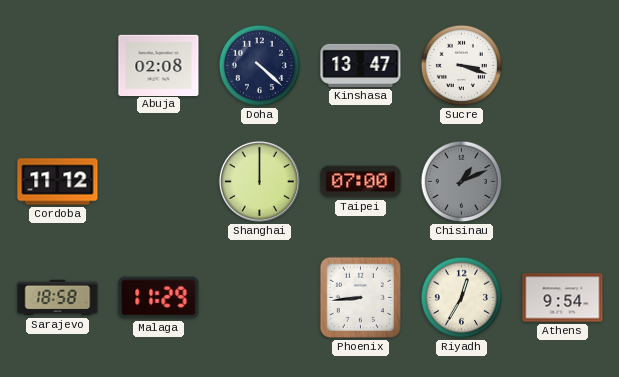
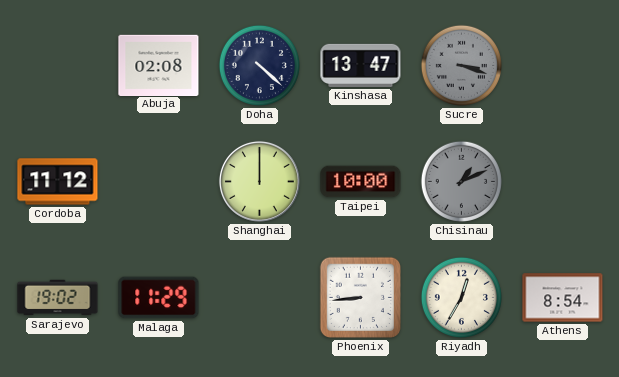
Sucre dial: white -> grey
Taipei: 07:00 -> 10:00
Sarajevo: 18:58 -> 19:02
Athens: 9:54 -> 8:54
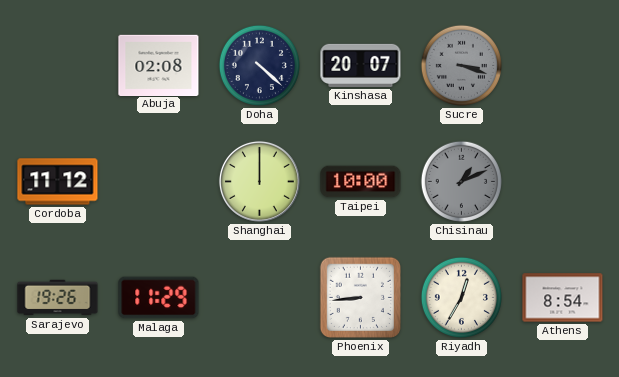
Kinshasa: 13:47 -> 20:07
Sarajevo: 19:02 -> 19:26
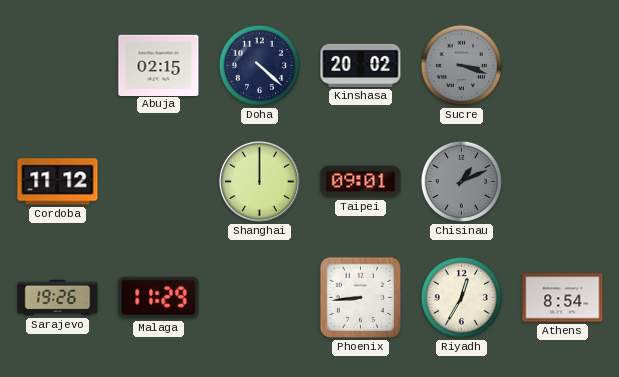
Abuja: 02:08 -> 02:15
Kinshasa: 20:07 -> 20:02
Taipei: 10:00 -> 09:01
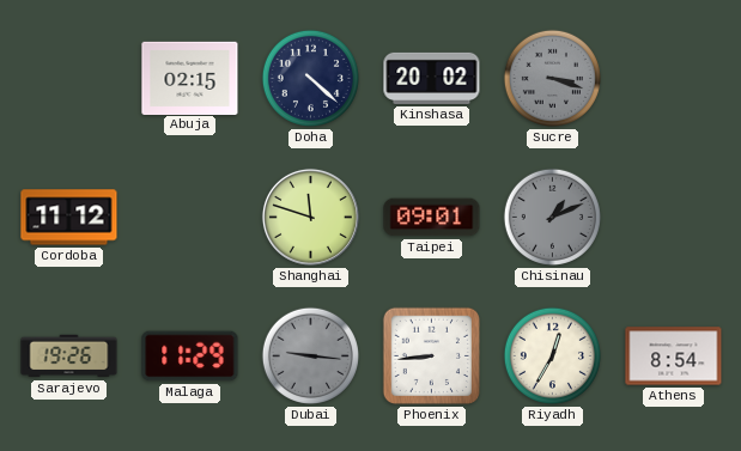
Shanghai: 12:00 -> 11:48
Dubai: none -> 9:16
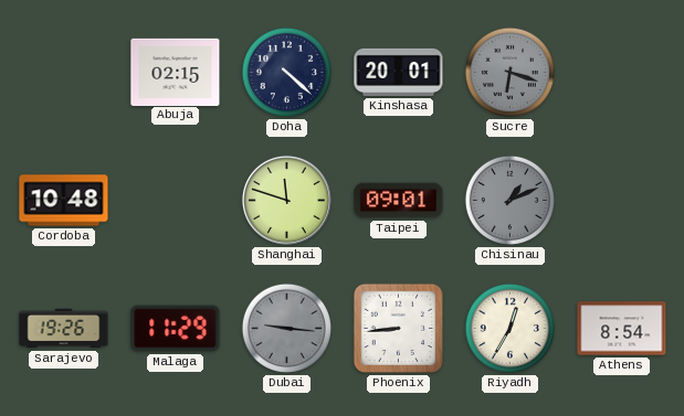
Kinshasa: 20:02 -> 20:01
Sucre: 3:18 -> 6:18
Cordoba: 11:12 -> 10:48
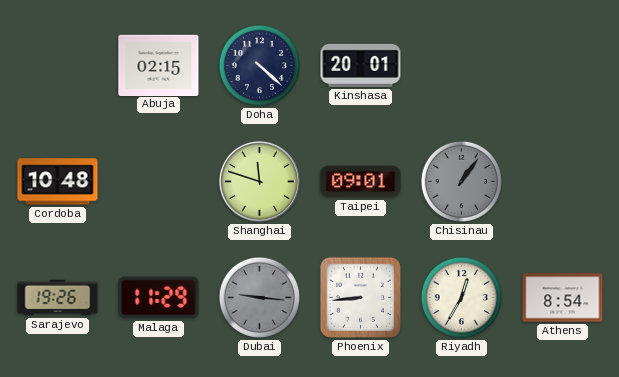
Sucre: 6:18 -> none
Chisinau: 1:11 -> 1:06
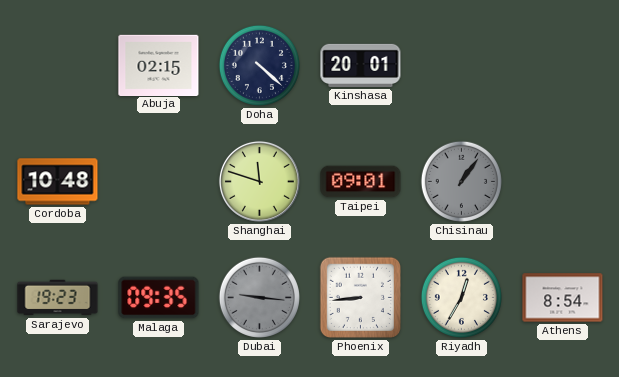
Sarajevo: 19:26 -> 19:23
Malaga: 11:29 -> 09:35
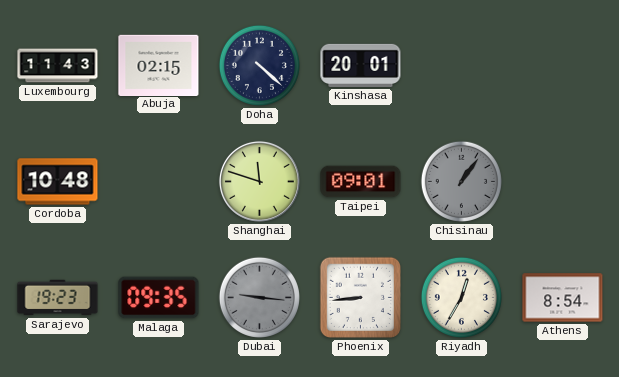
Luxembourg: none -> 11:43
